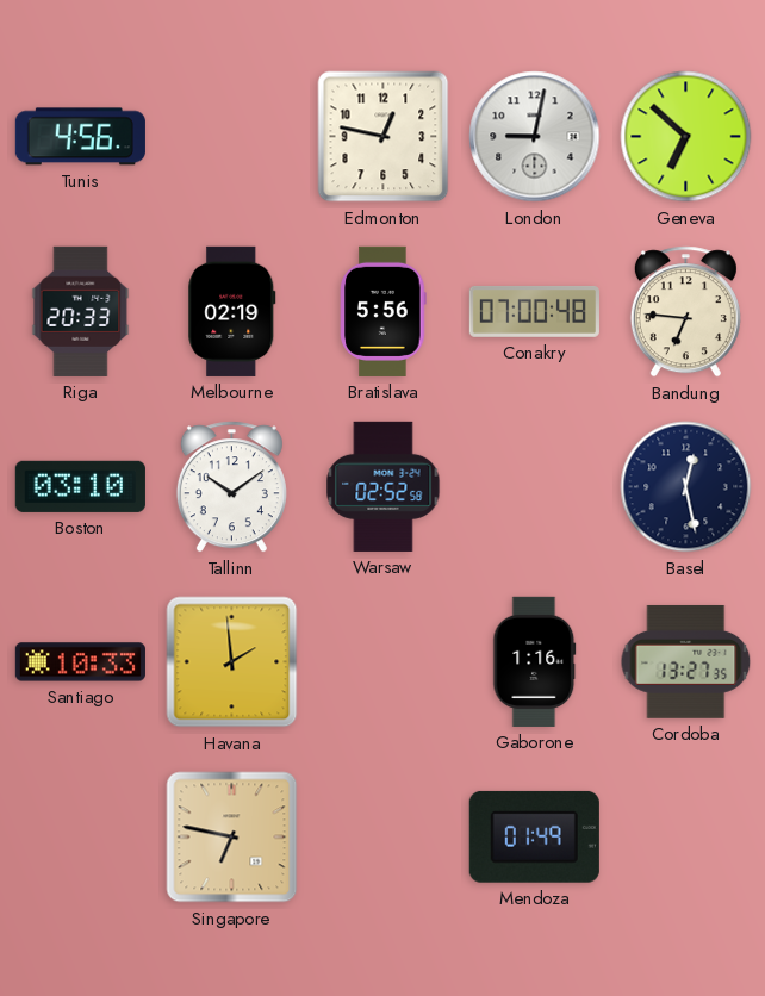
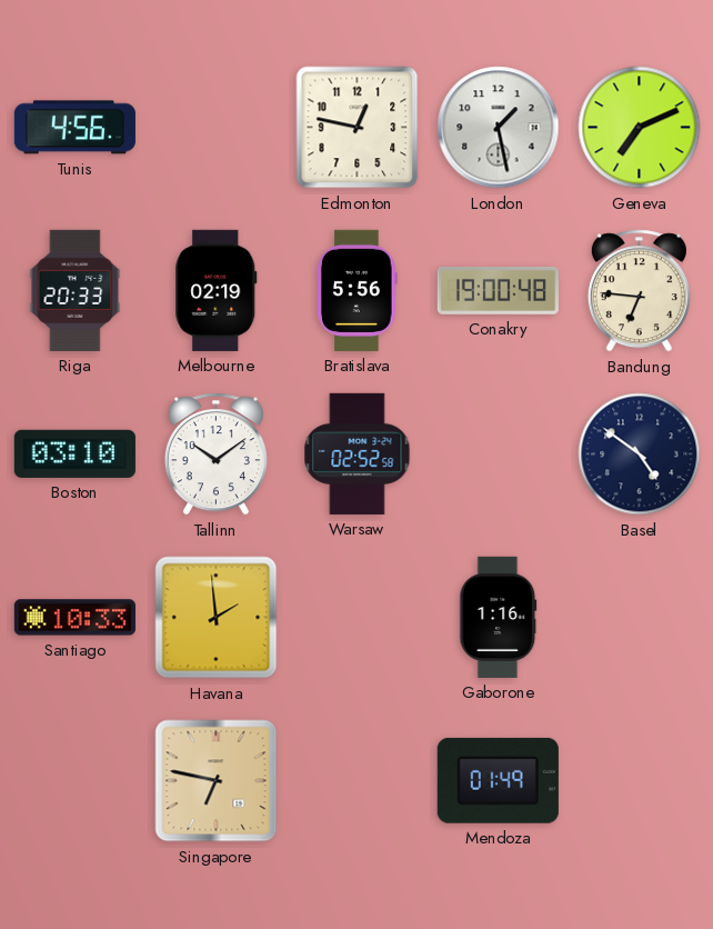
London: 9:02 -> 1:28
Geneva: 6:52 -> 7:11
Conakry: 07:00 -> 19:00
Basel: 12:28 -> 4:51
Cordoba: 13:27 -> none
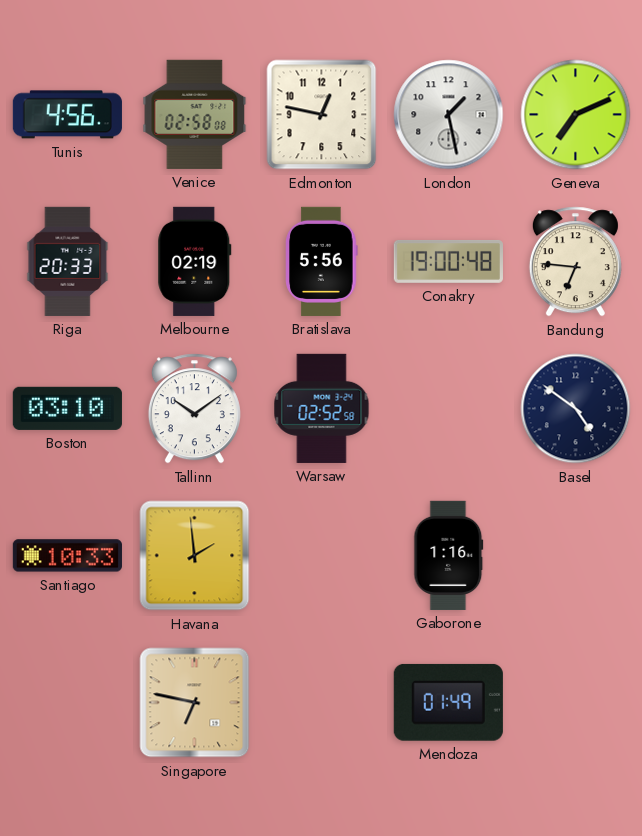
Venice: none -> 02:58
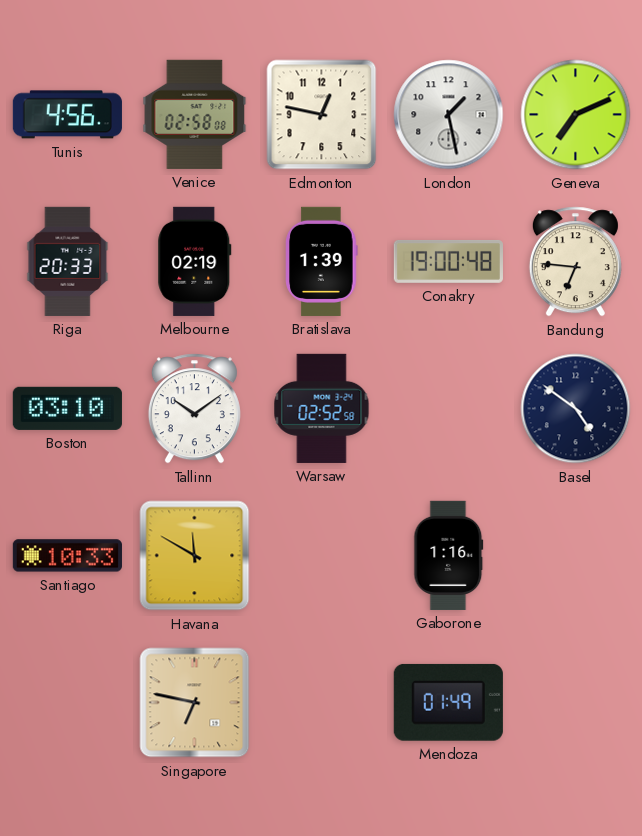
Bratislava: 5:56 -> 1:39
Havana: 1:59 -> 11:50
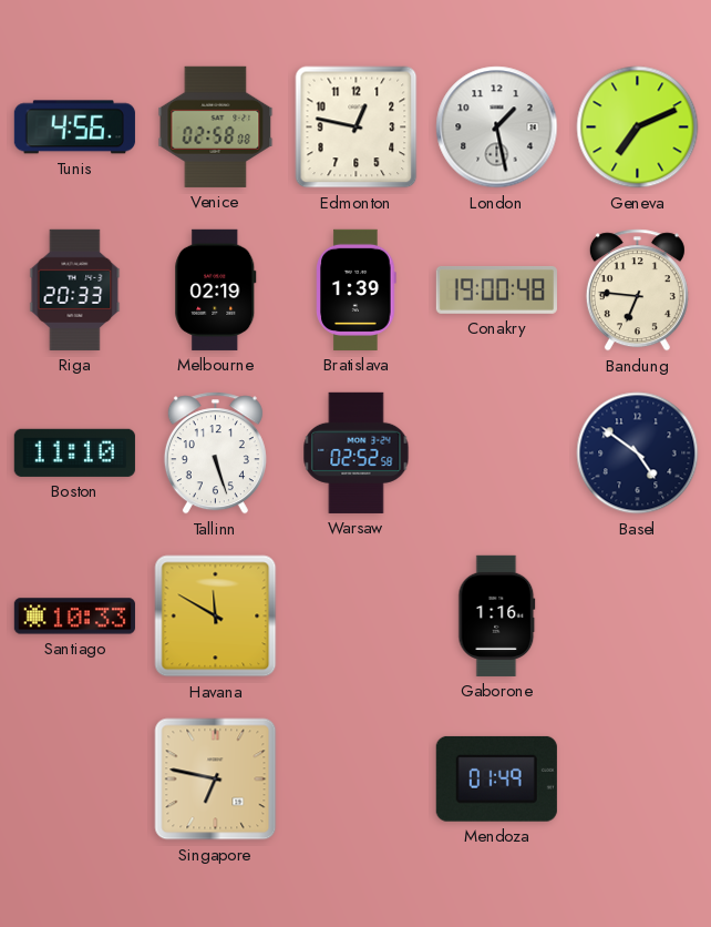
Boston: 03:10 -> 11:10
Tallinn: 10:09 -> 5:27
